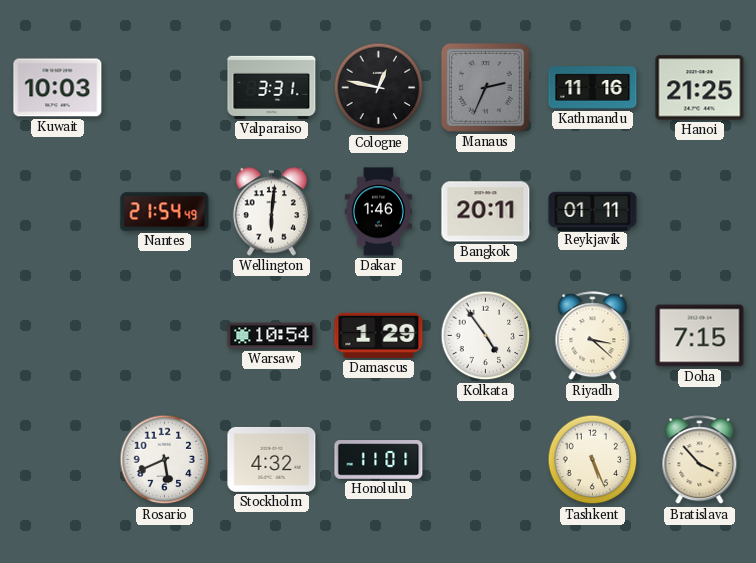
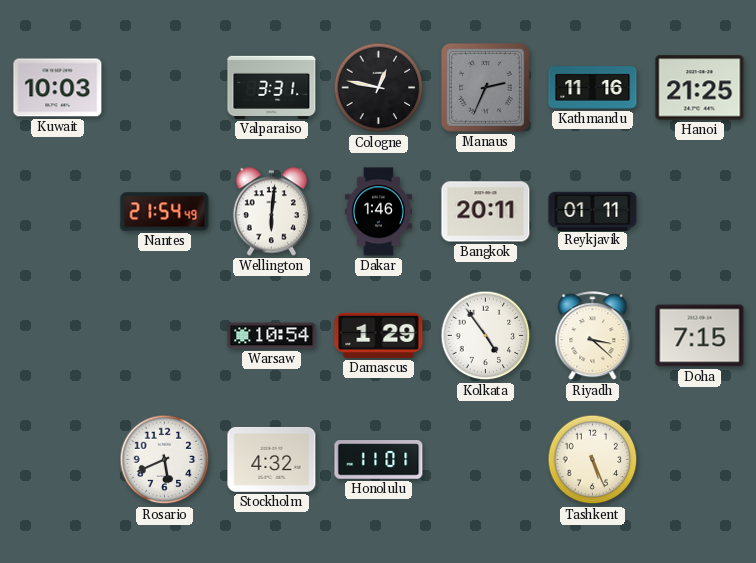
Bratislava: 3:53 -> none
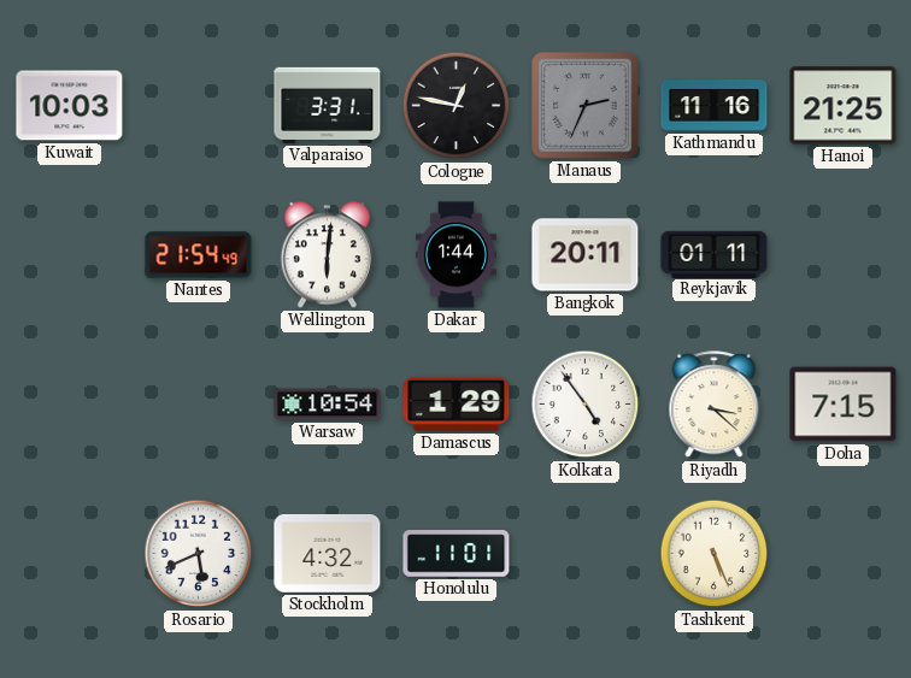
Dakar: 1:46 -> 1:44
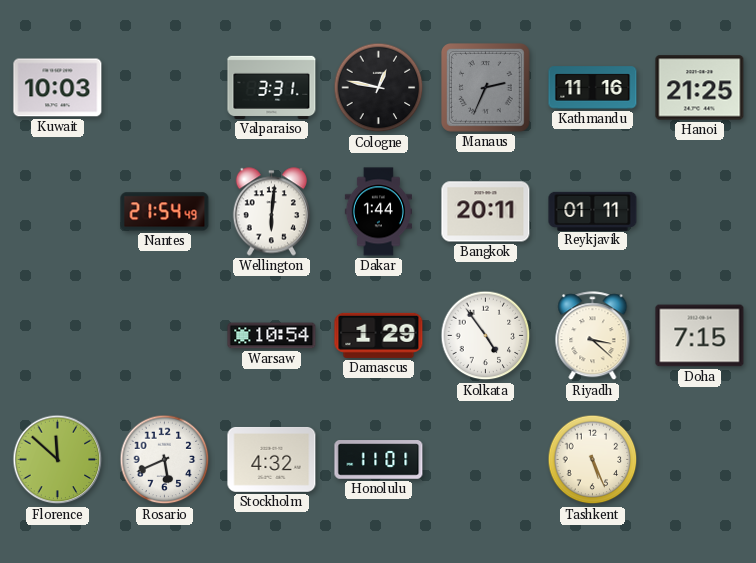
Florence: none -> 11:52
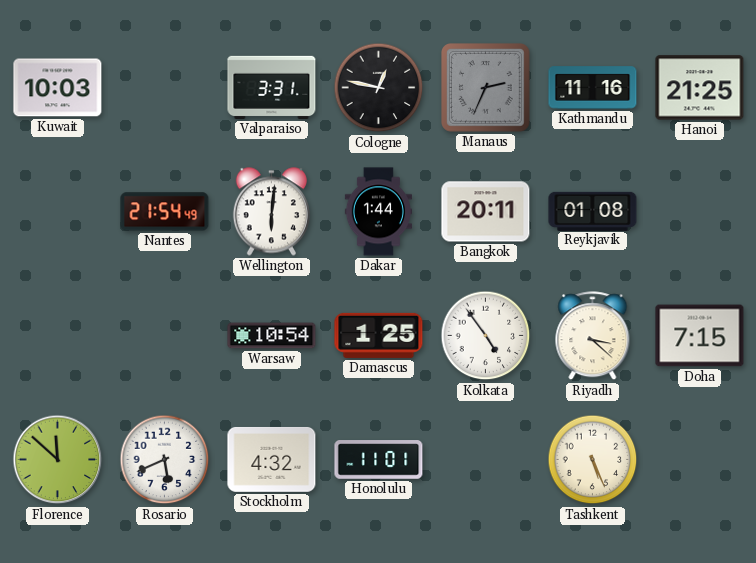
Reykjavik: 01:11 -> 01:08
Damascus: 1:29 -> 1:25
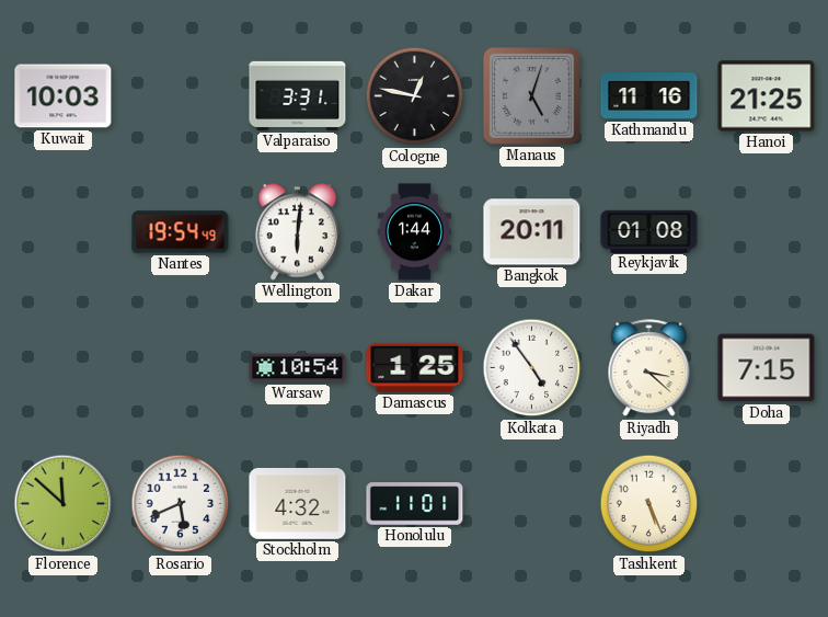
Manaus: 2:34 -> 5:03
Nantes: 21:54 -> 19:54
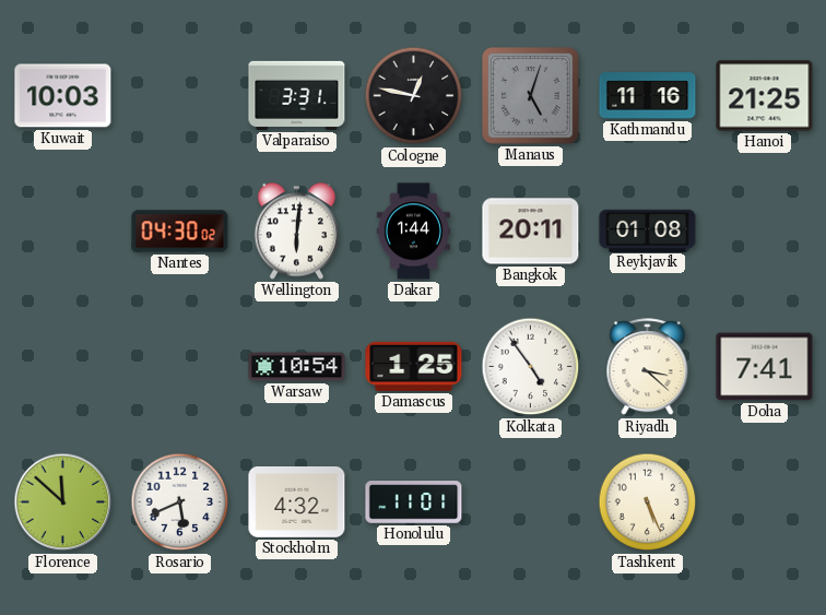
Nantes: 19:54 -> 04:30
Doha: 7:15 -> 7:41
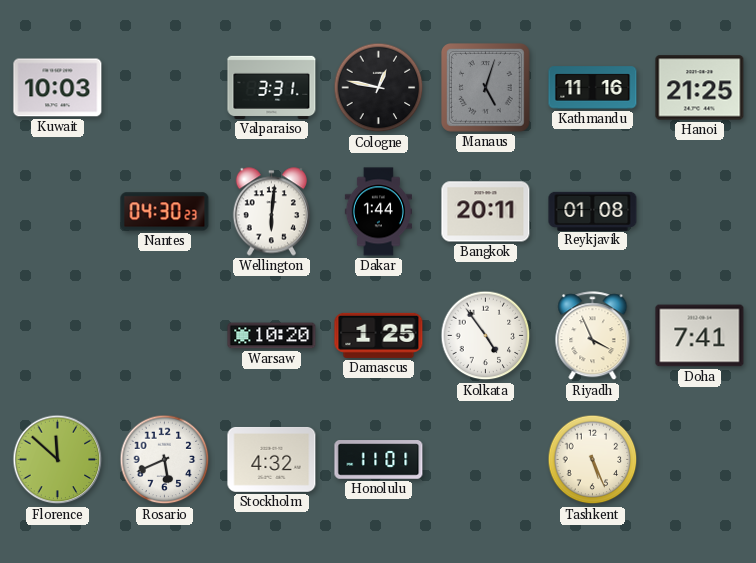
Nantes: 04:30:02 -> 04:30:23
Warsaw: 10:54 -> 10:20
Riyadh: 3:22 -> 3:56
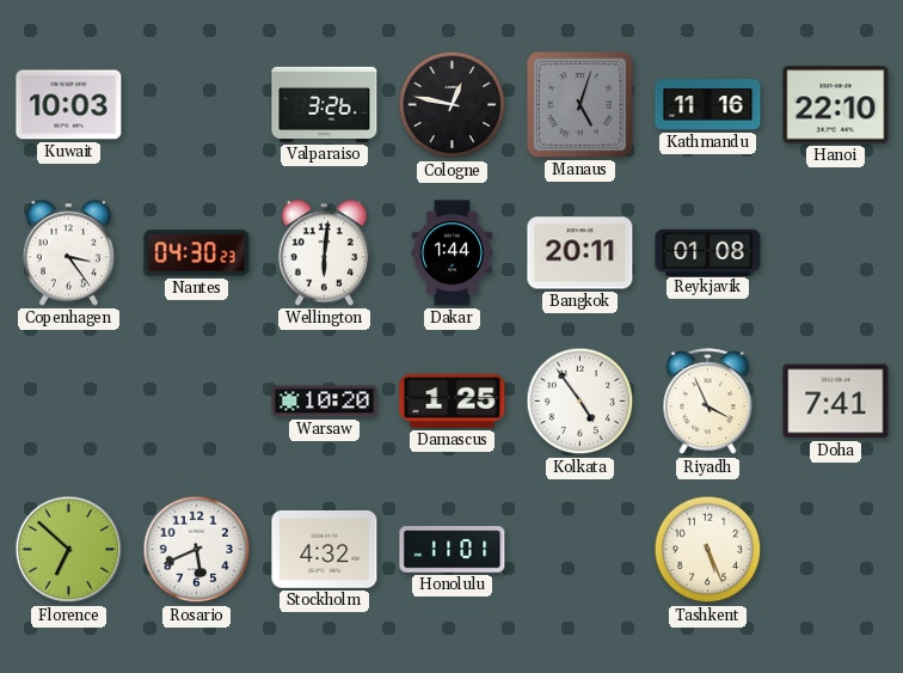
Valparaiso: 3:31 -> 3:26
Hanoi: 21:25 -> 22:10
Copenhagen: none -> 3:24
Florence: 11:52 -> 6:52
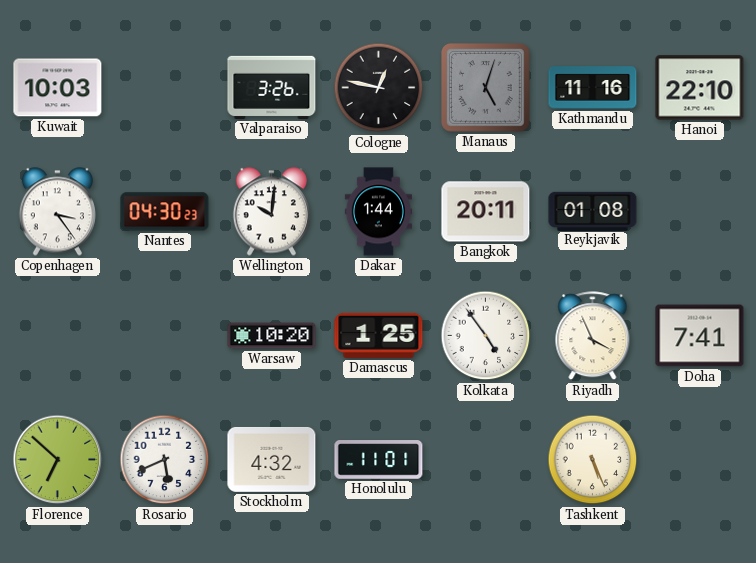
Wellington: 6:01 -> 10:01
